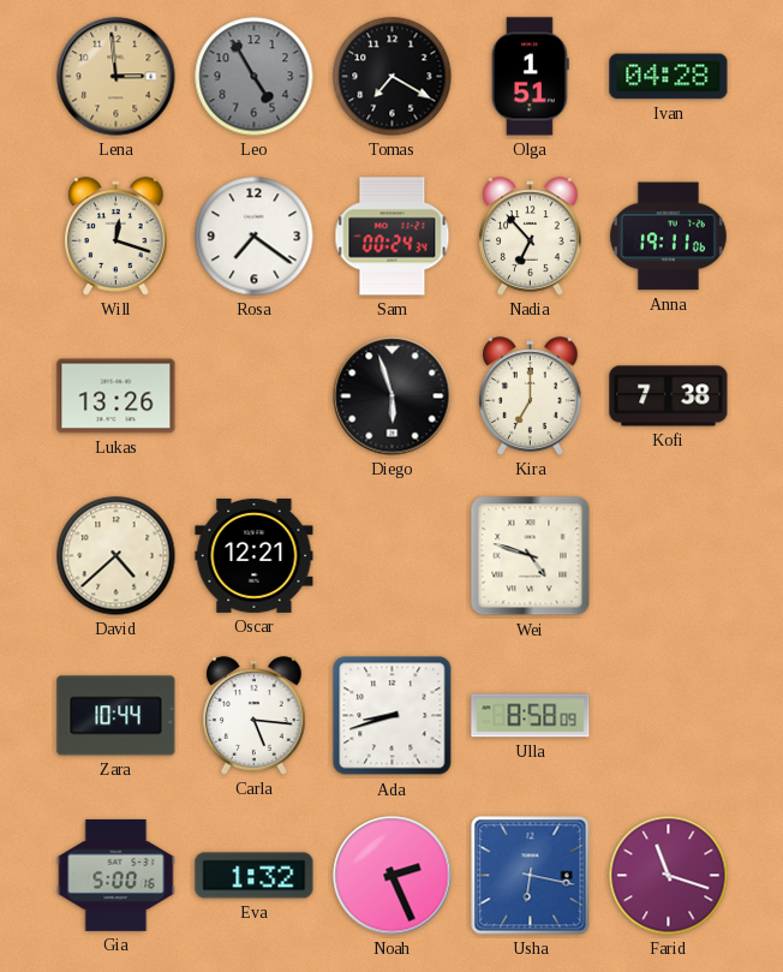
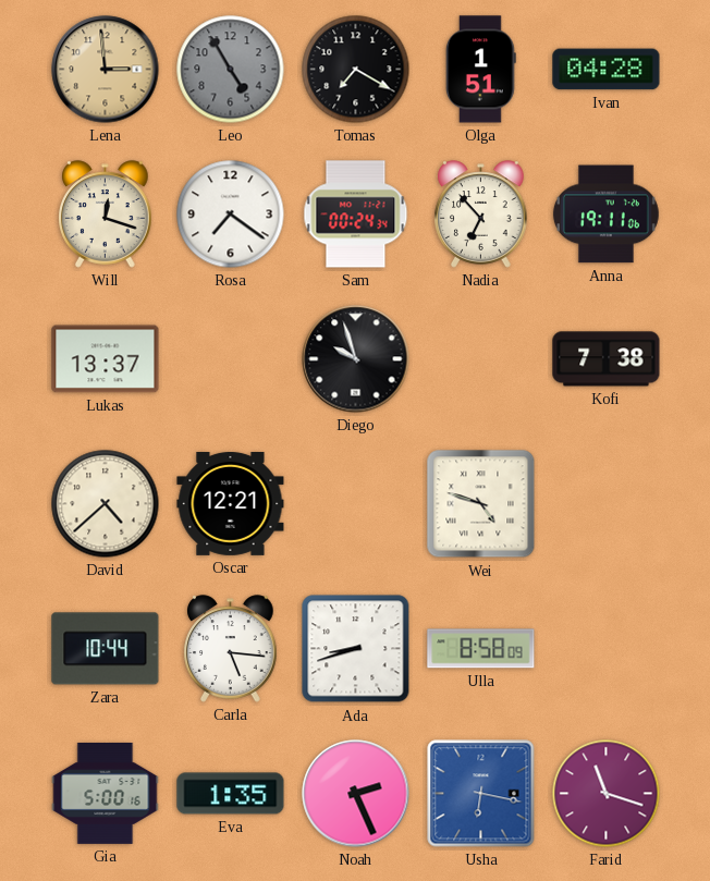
Lukas: 13:26 -> 13:37
Diego: 5:57 -> 9:57
Kira: 7:00 -> none
Eva: 1:32 -> 1:35
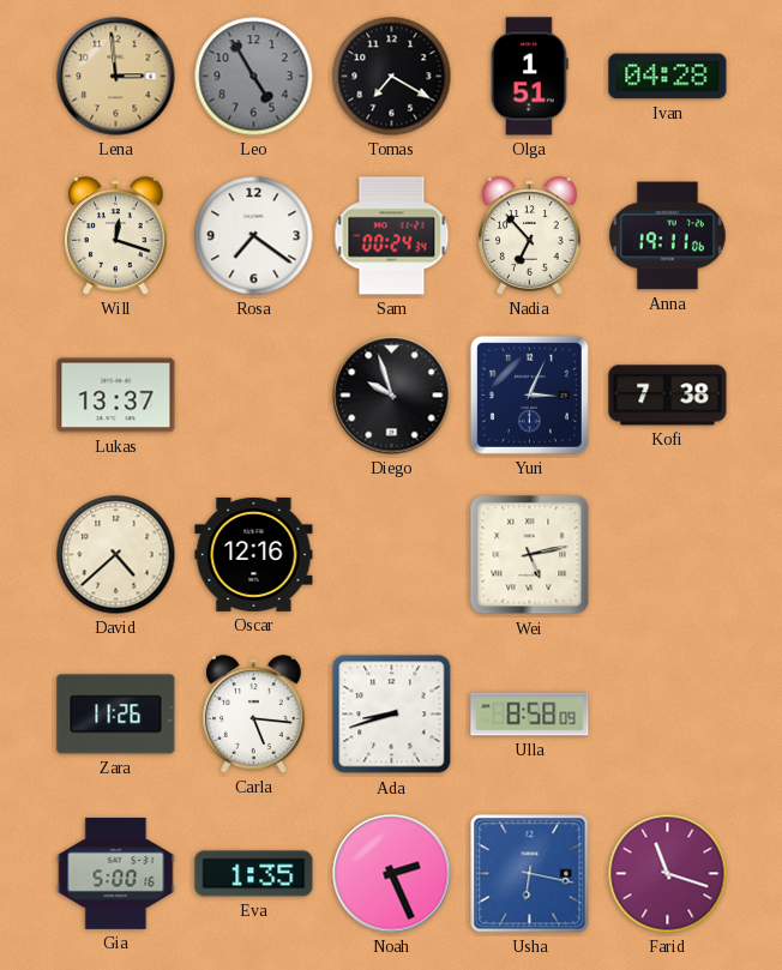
Yuri: none -> 3:04
Oscar: 12:21 -> 12:16
Wei: 4:48 -> 5:13
Zara: 10:44 -> 11:26
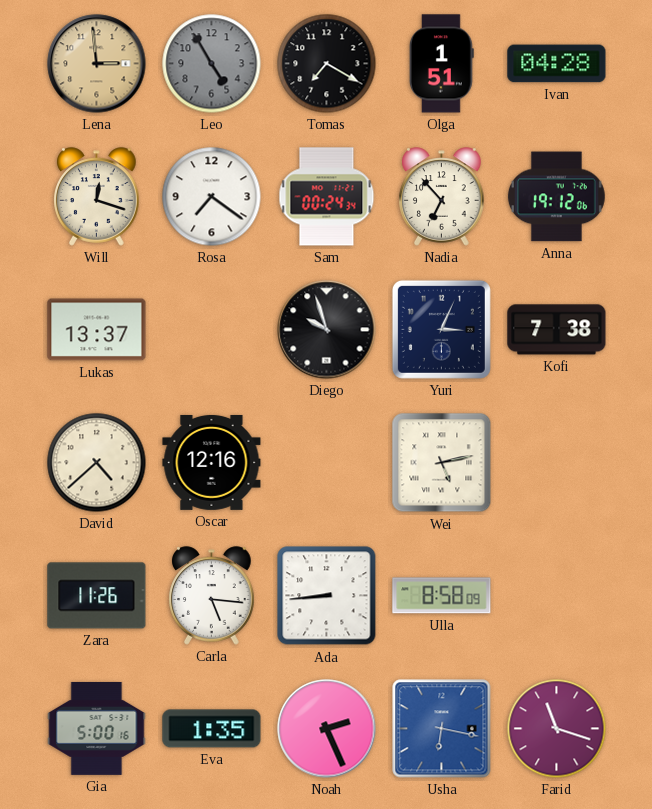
Anna: 19:11 -> 19:12
Ada: 8:42 -> 8:44
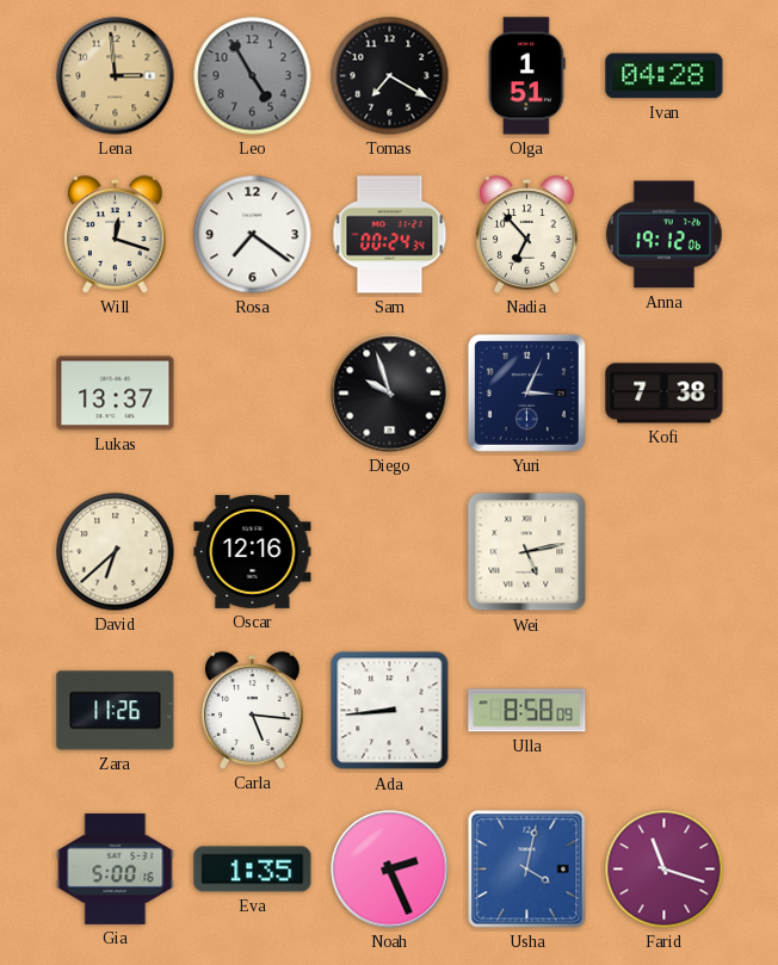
David: 4:38 -> 6:38
Usha: 6:17 -> 4:02
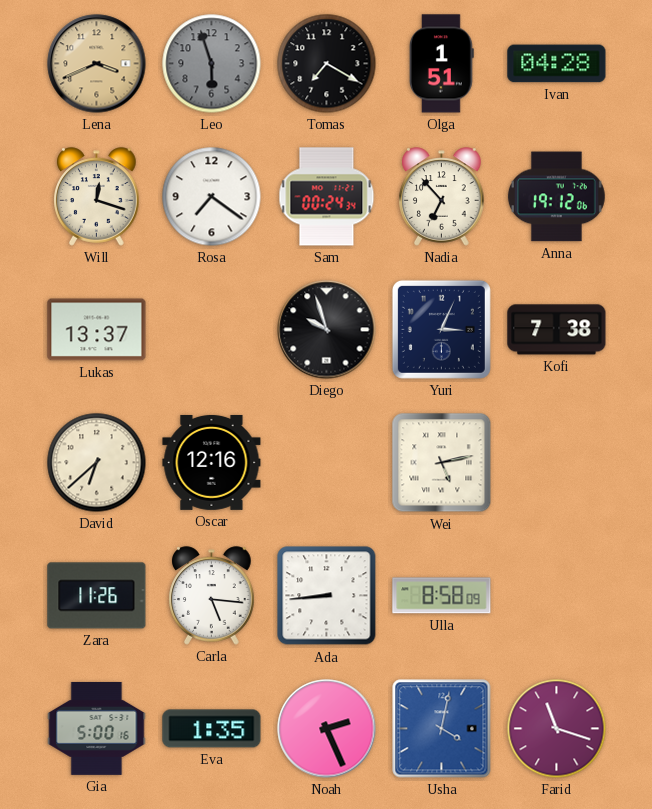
Lena: 2:59 -> 3:41
Leo: 4:55 -> 5:57
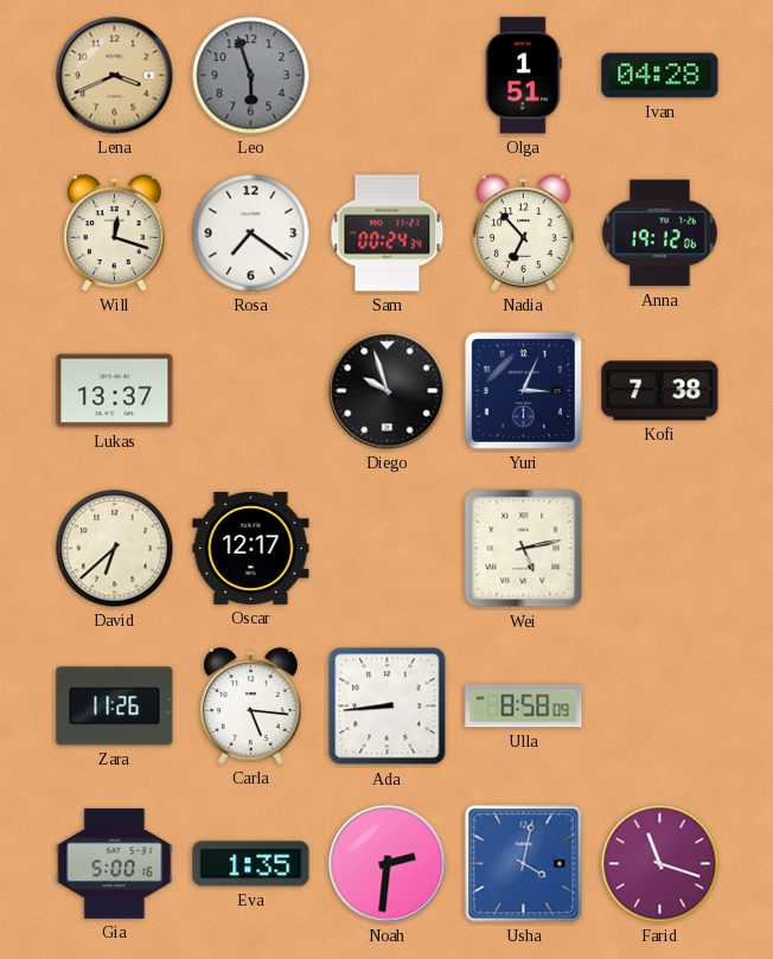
Tomas: 7:20 -> none
Oscar: 12:16 -> 12:17
Noah: 2:26 -> 2:31
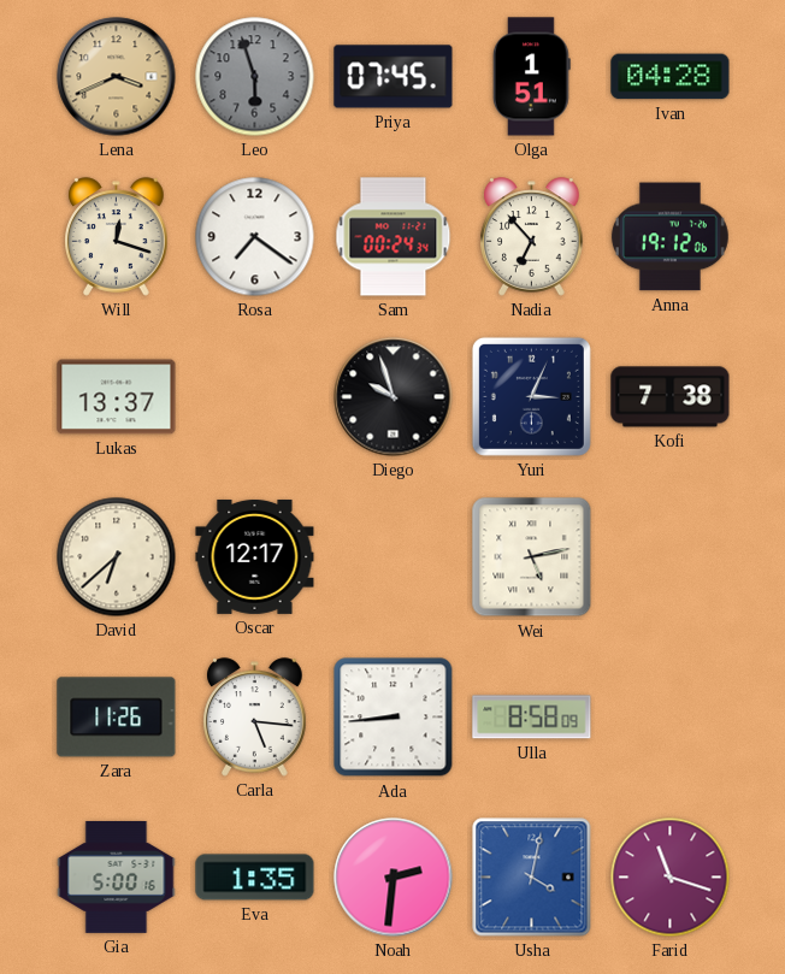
Priya: none -> 07:45
